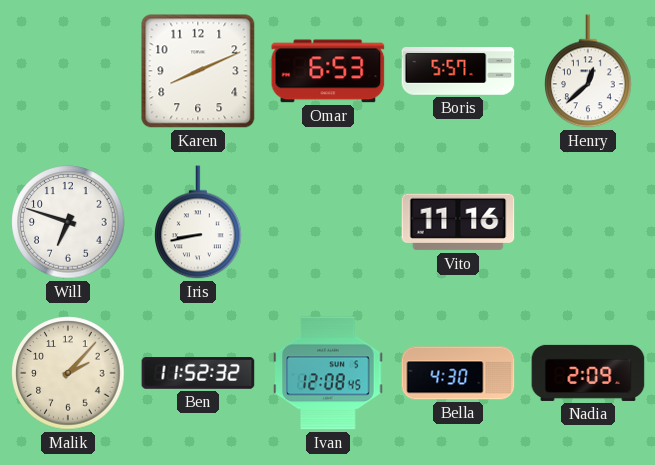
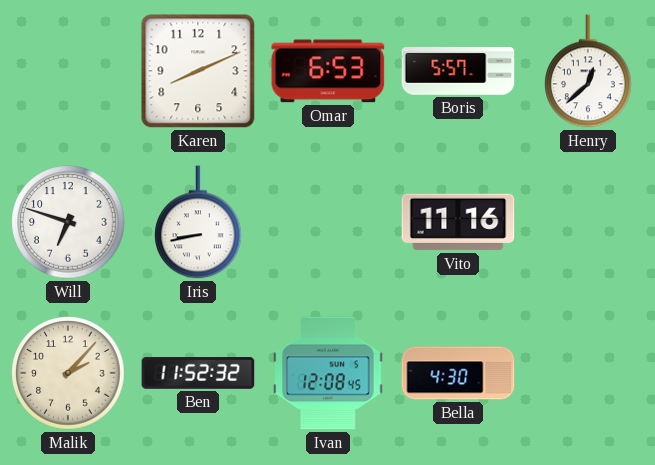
Nadia: 2:09 -> none
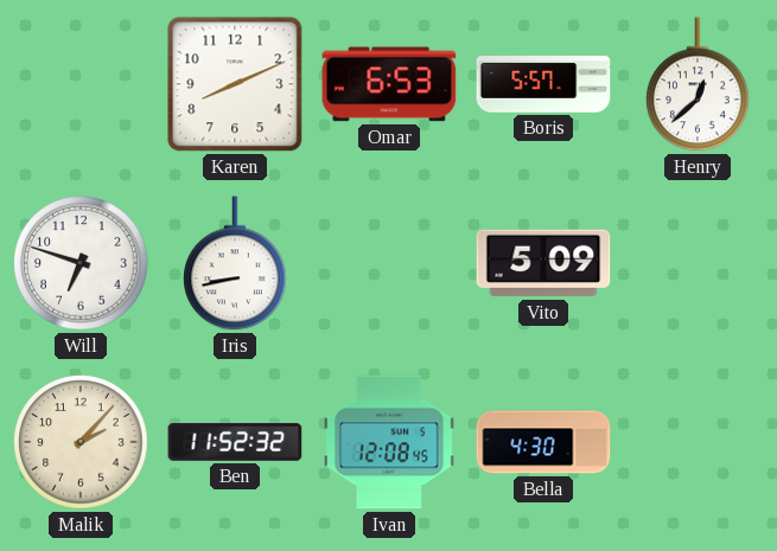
Vito: 11:16 -> 5:09
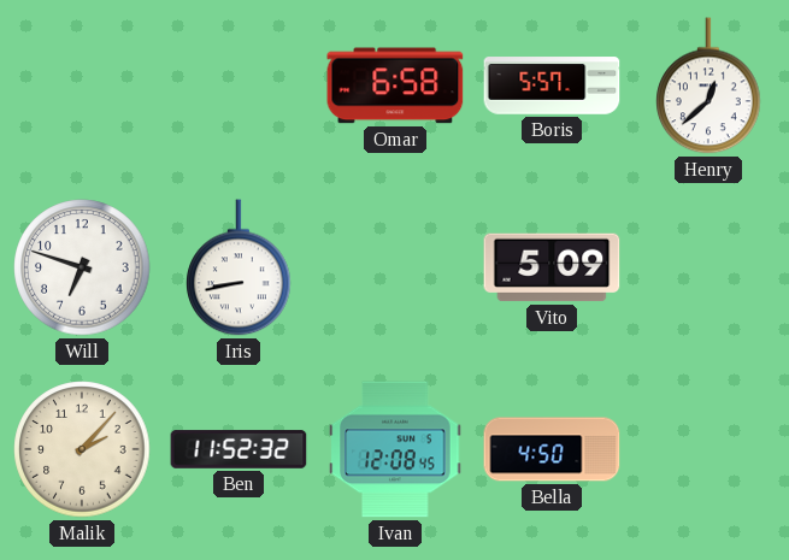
Karen: 8:11 -> none
Omar: 6:53 -> 6:58
Bella: 4:30 -> 4:50
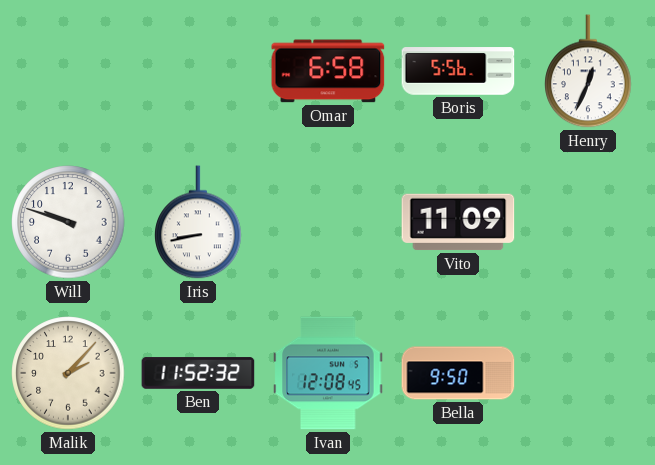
Boris: 5:57 -> 5:56
Henry: 12:38 -> 12:34
Will: 6:48 -> 9:48
Vito: 5:09 -> 11:09
Bella: 4:50 -> 9:50
